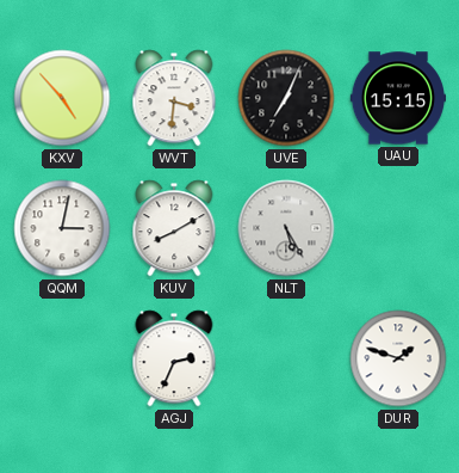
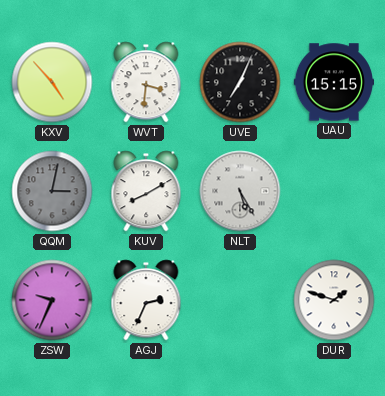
QQM dial: white -> grey
ZSW: none -> 9:34
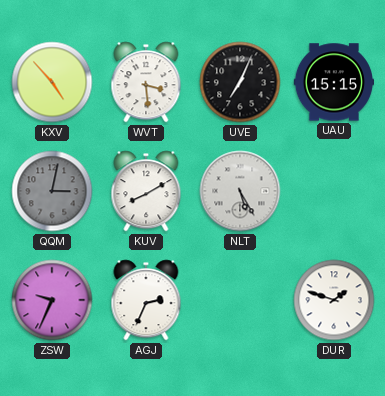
WVT: 3:31 -> 3:29
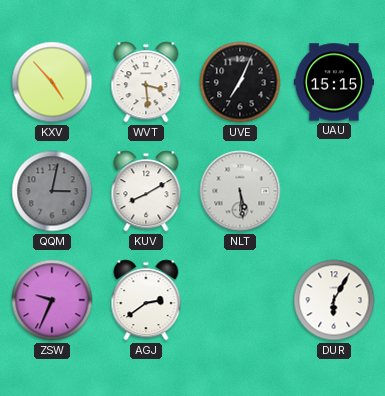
NLT: 5:25 -> 5:29
AGJ: 2:34 -> 2:39
DUR: 1:48 -> 6:05
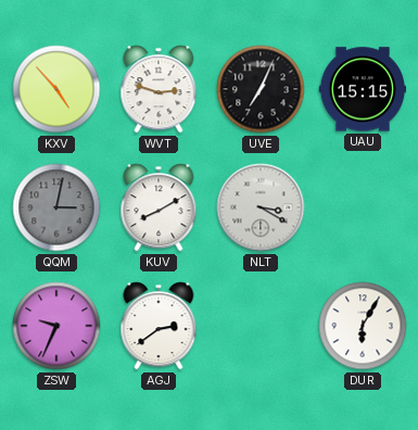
WVT: 3:29 -> 2:48
NLT: 5:29 -> 3:20
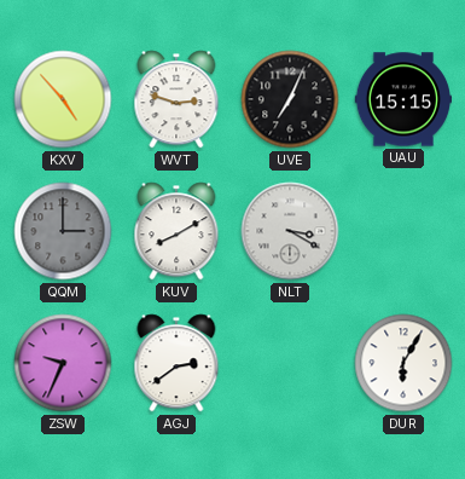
QQM: 3:02 -> 3:00
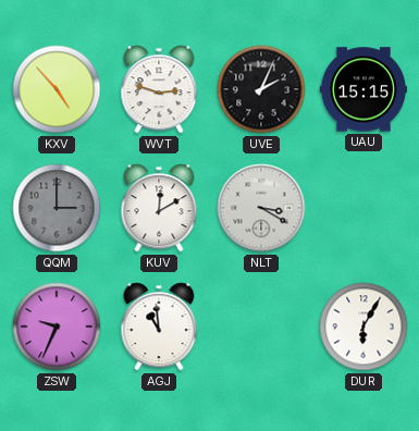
UVE: 7:04 -> 2:04
KUV: 8:10 -> 12:10
AGJ: 2:39 -> 10:59
